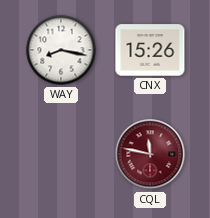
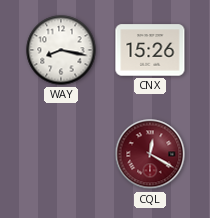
CQL: 11:47 -> 12:20
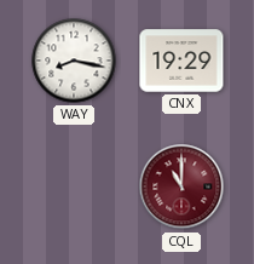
CNX: 15:26 -> 19:29
CQL: 12:20 -> 11:00
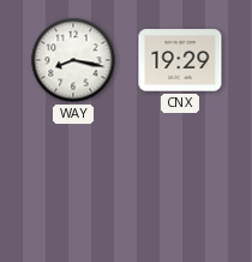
CQL: 11:00 -> none
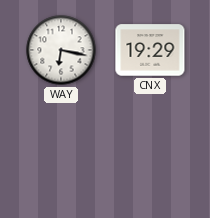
WAY: 8:17 -> 6:17
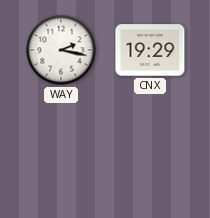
WAY: 6:17 -> 2:17
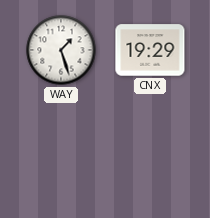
WAY: 2:17 -> 1:27
